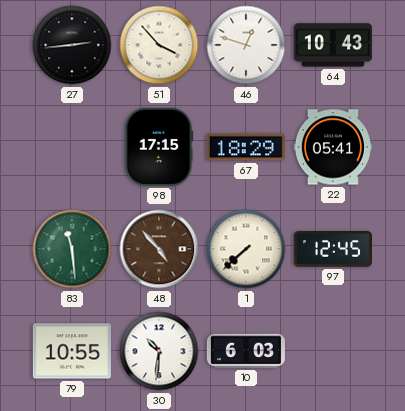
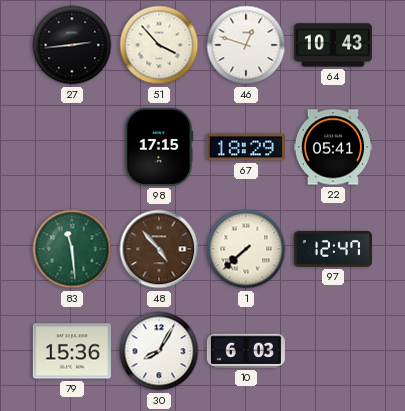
97: 12:45 -> 12:47
79: 10:55 -> 15:36
30: 10:31 -> 8:05
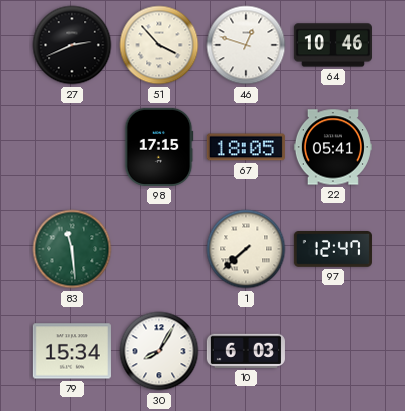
27: 2:44 -> 2:41
64: 10:43 -> 10:46
67: 18:29 -> 18:05
48: 4:53 -> none
79: 15:36 -> 15:34
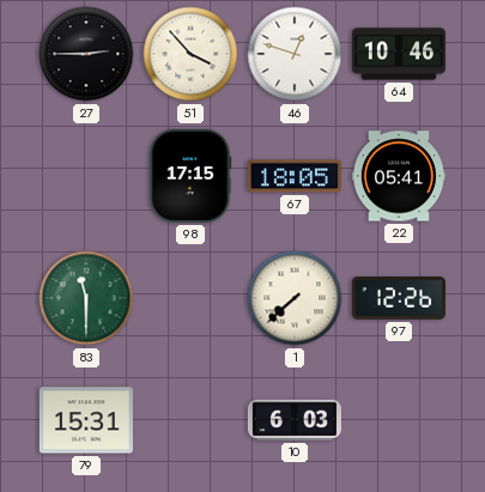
27: 2:41 -> 2:45
83: 11:29 -> 11:30
97: 12:47 -> 12:26
79: 15:34 -> 15:31
30: 8:05 -> none
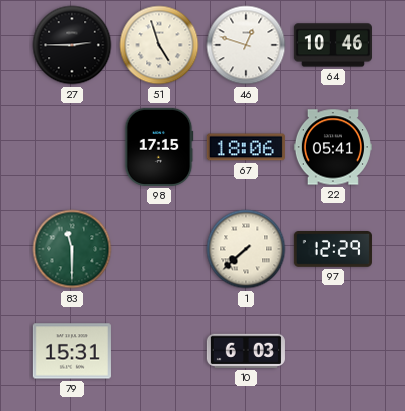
51: 3:53 -> 4:57
67: 18:05 -> 18:06
97: 12:26 -> 12:29
